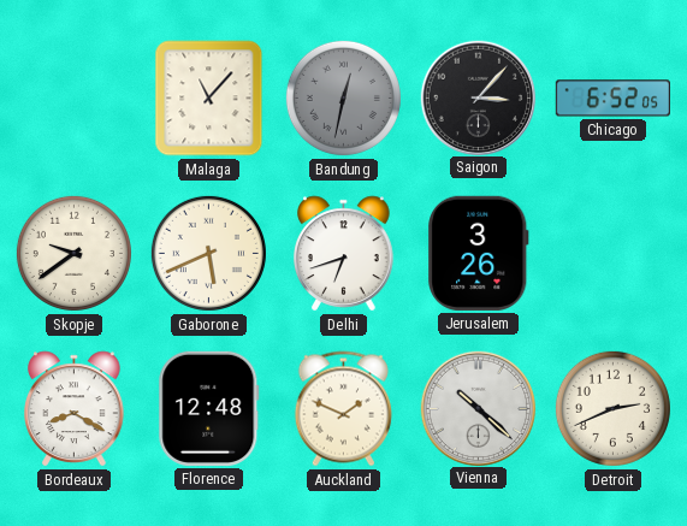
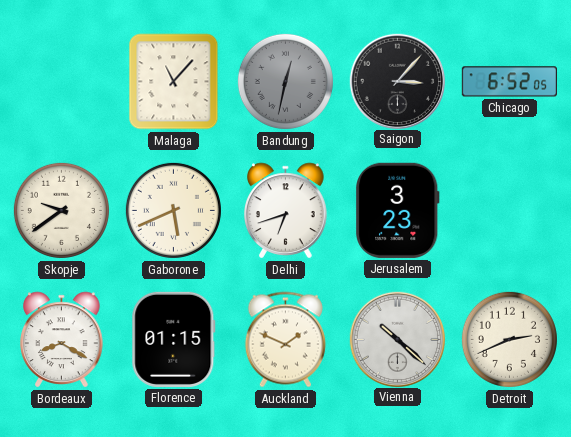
Jerusalem: 3:26 -> 3:23
Florence: 12:48 -> 01:15
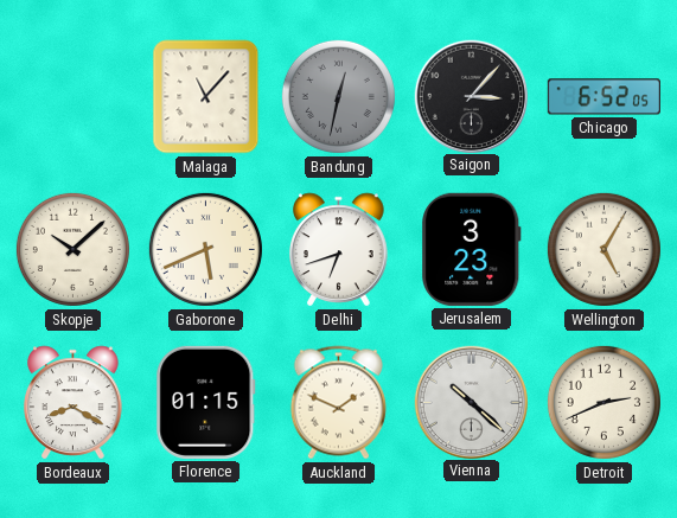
Skopje: 9:39 -> 10:08
Wellington: none -> 5:05
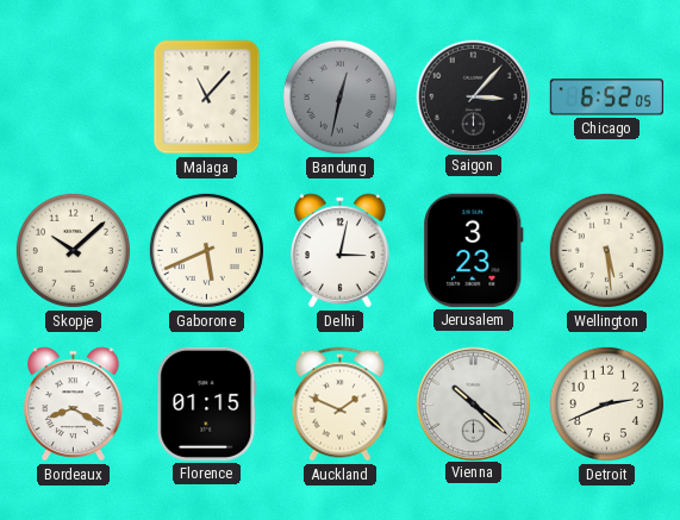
Delhi: 6:42 -> 3:02
Wellington: 5:05 -> 5:29
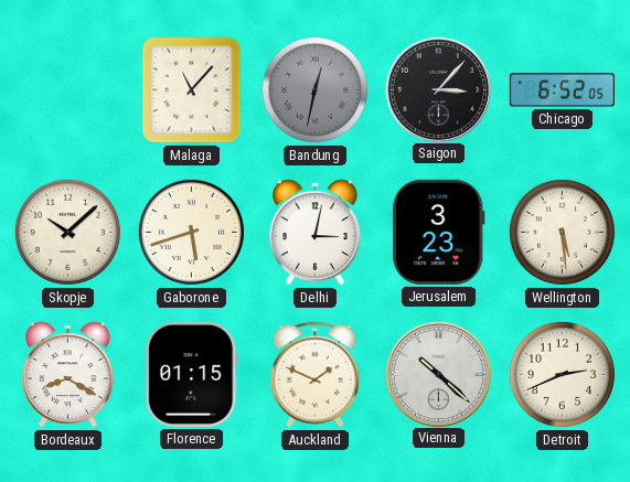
Gaborone: 5:41 -> 5:42
